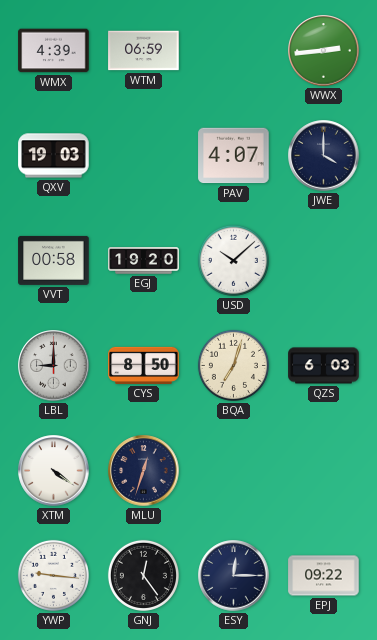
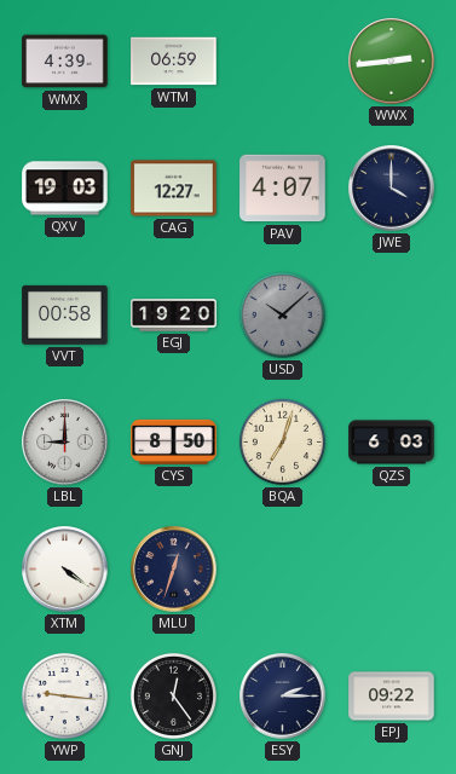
CAG: none -> 12:27
USD dial: white -> grey
ESY: 12:15 -> 2:15
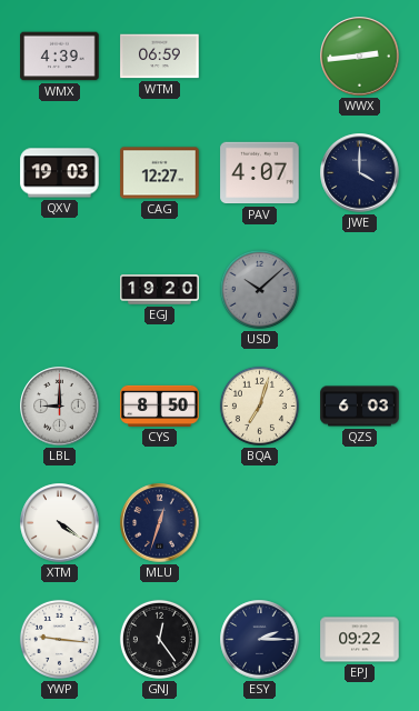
VVT: 00:58 -> none
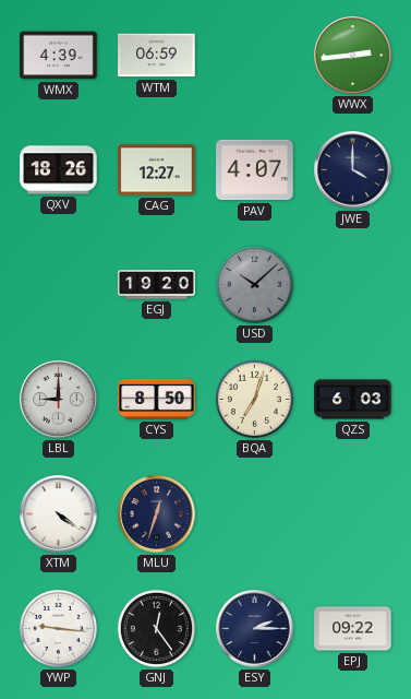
QXV: 19:03 -> 18:26
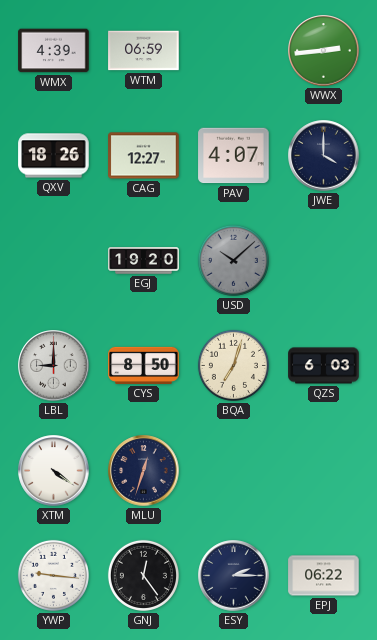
EPJ: 09:22 -> 06:22
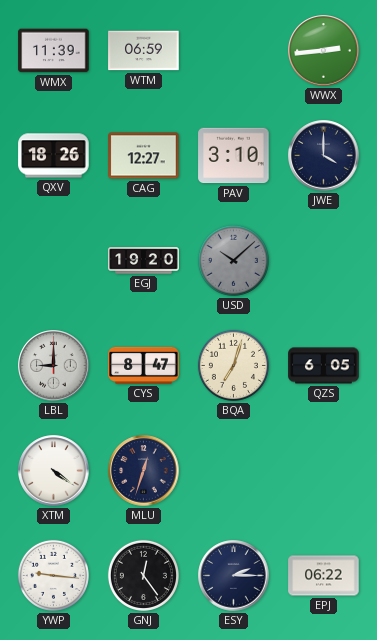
WMX: 4:39 -> 11:39
PAV: 4:07 -> 3:10
CYS: 8:50 -> 8:47
QZS: 6:03 -> 6:05
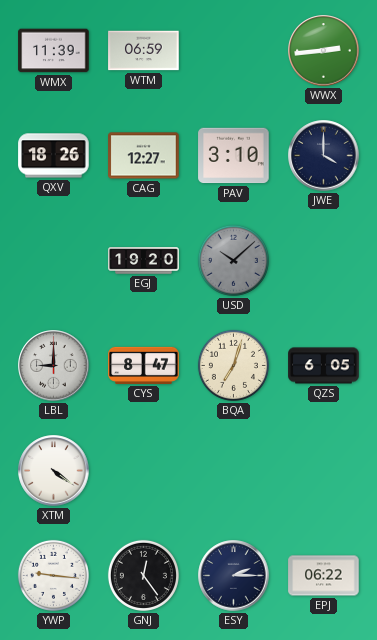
MLU: 12:33 -> none
